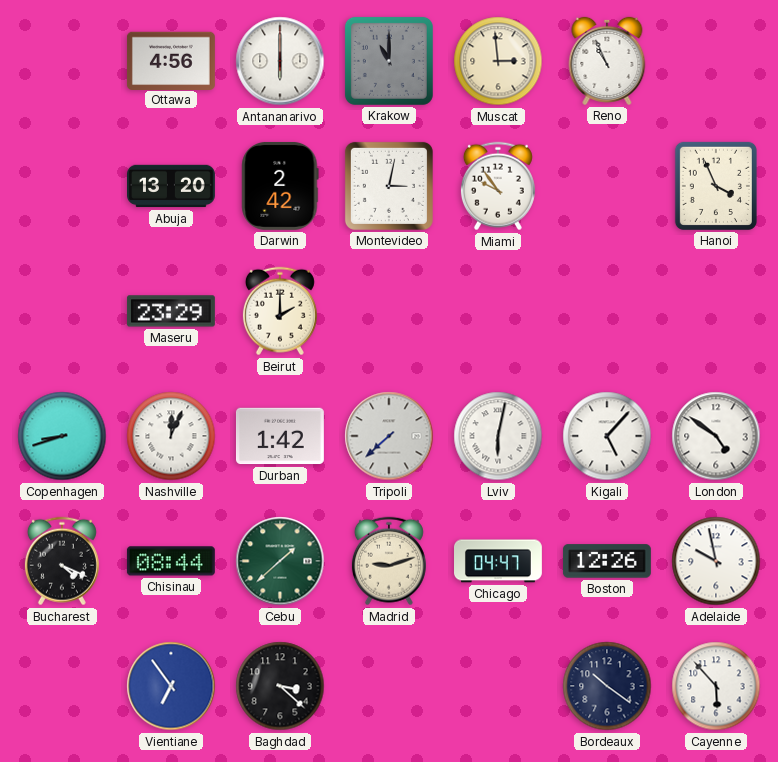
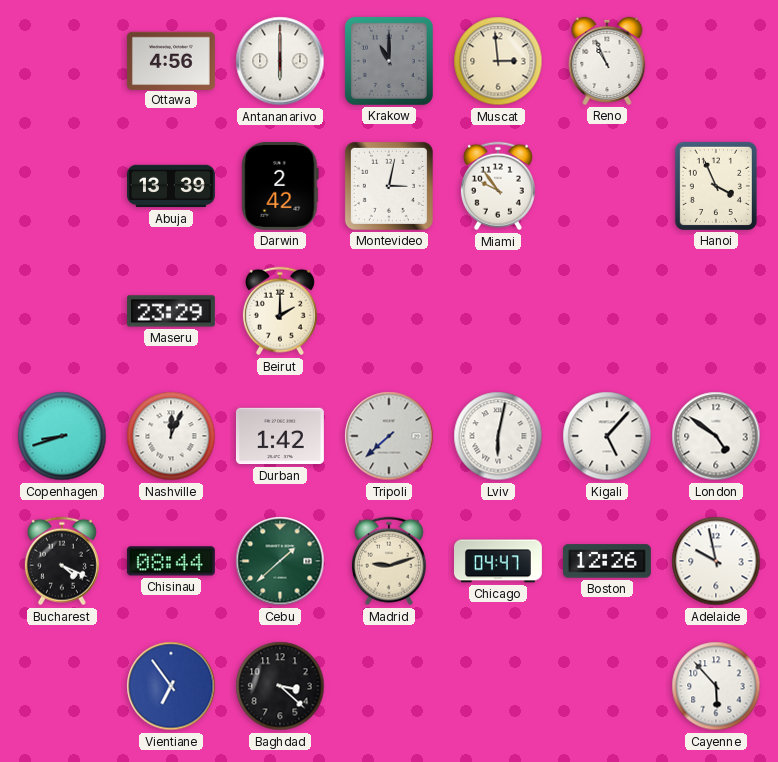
Abuja: 13:20 -> 13:39
Bordeaux: 10:21 -> none
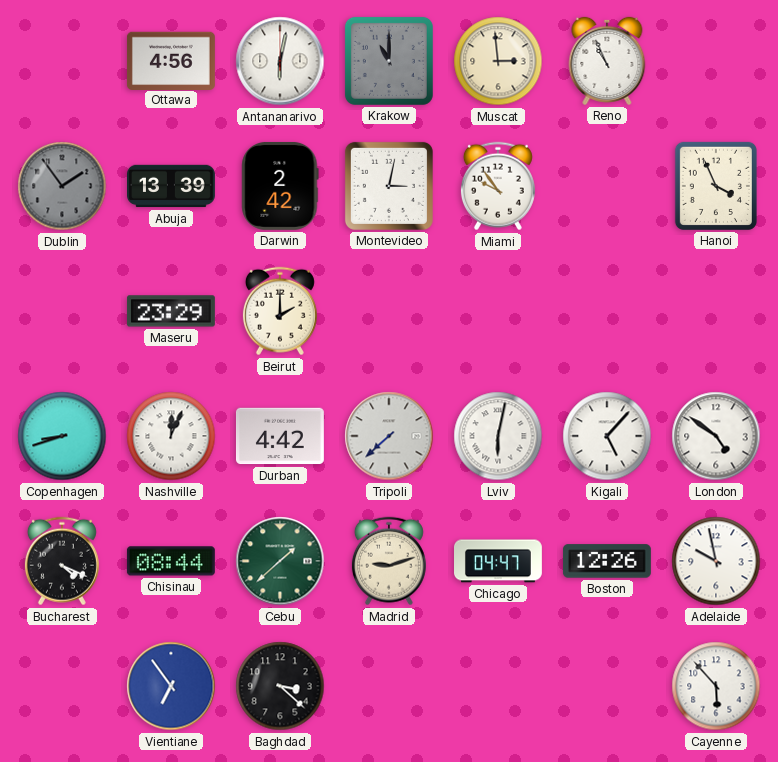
Antananarivo: 6:00 -> 6:02
Dublin: none -> 1:54
Durban: 1:42 -> 4:42
